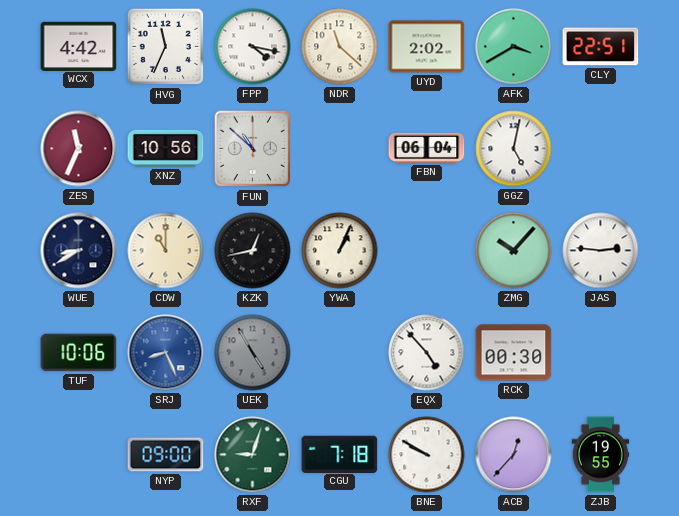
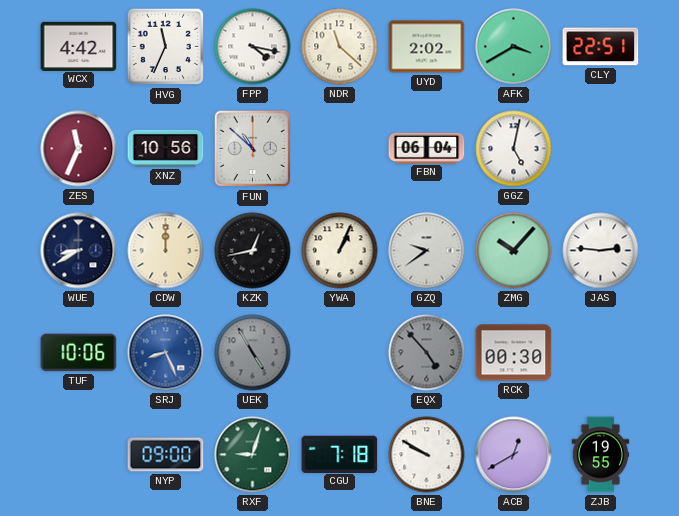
CDW: 11:00 -> 12:00
GZQ: none -> 9:39
EQX dial: white -> grey
ACB: 12:37 -> 12:40
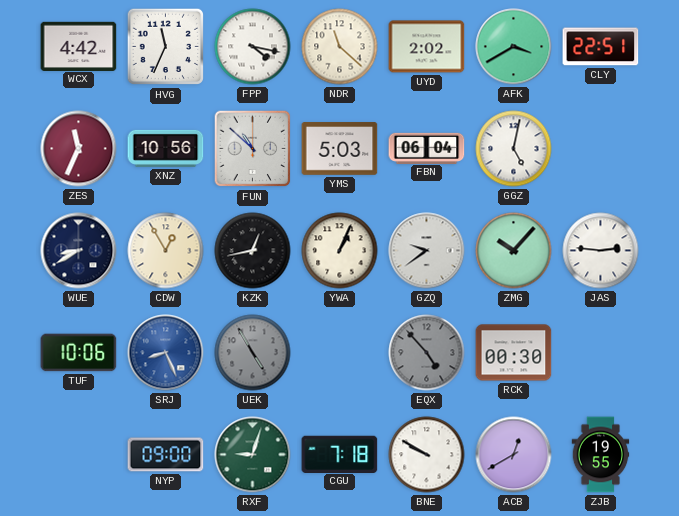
YMS: none -> 5:03
CDW: 12:00 -> 12:55
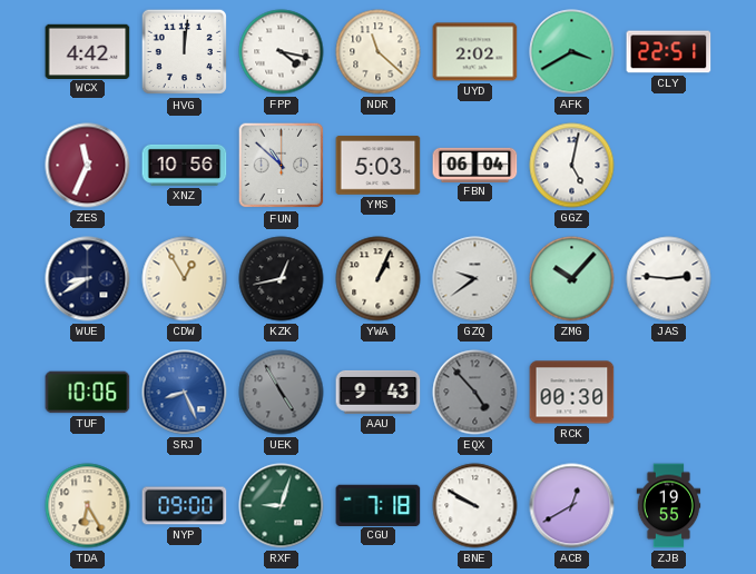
HVG: 11:34 -> 12:01
AAU: none -> 9:43
TDA: none -> 6:25
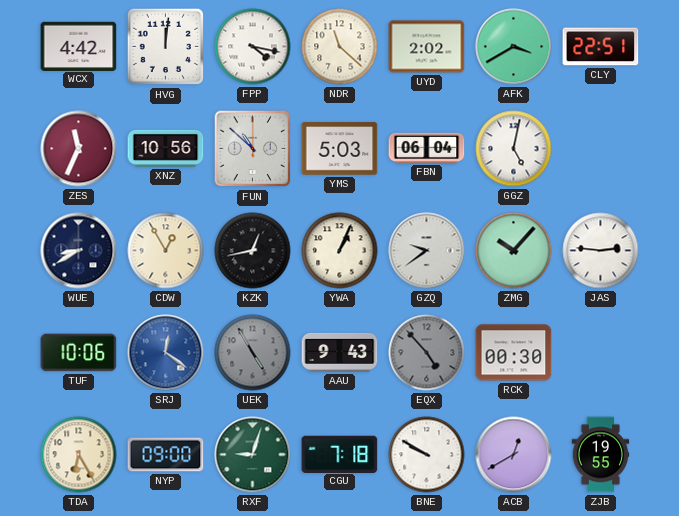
SRJ: 8:26 -> 12:21
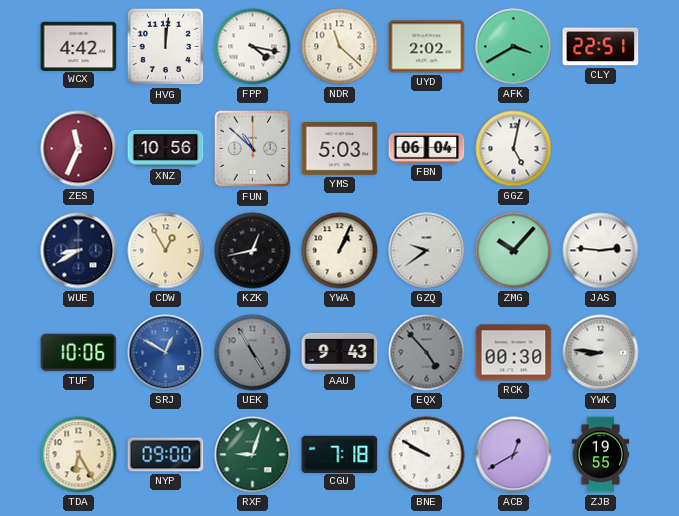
SRJ: 12:21 -> 12:50
YWK: none -> 8:46
